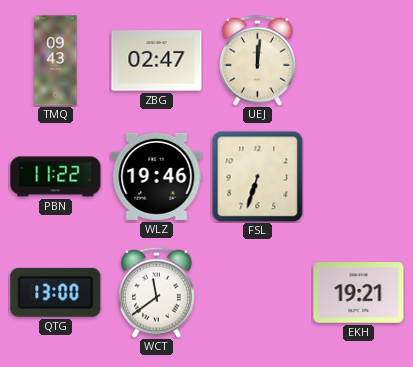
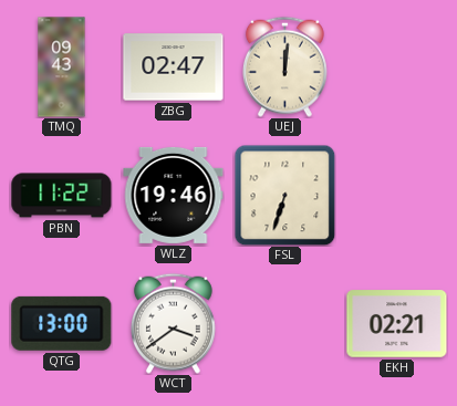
WCT: 11:39 -> 3:39
EKH: 19:21 -> 02:21
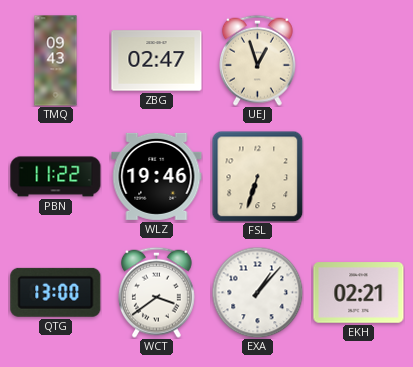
UEJ: 12:01 -> 12:57
EXA: none -> 1:07
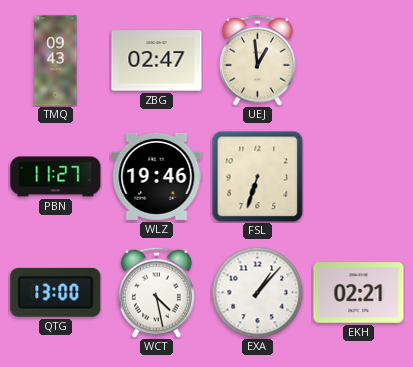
UEJ: 12:57 -> 12:59
PBN: 11:22 -> 11:27
WCT: 3:39 -> 4:28
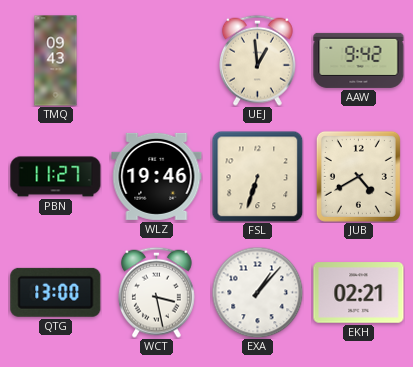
ZBG: 02:47 -> none
AAW: none -> 9:42
JUB: none -> 4:40
WCT: 4:28 -> 3:28
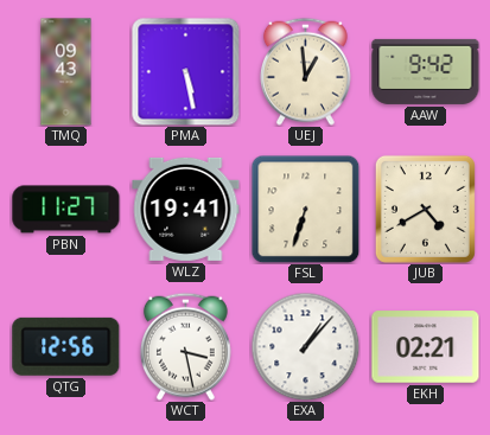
PMA: none -> 5:28
WLZ: 19:46 -> 19:41
QTG: 13:00 -> 12:56
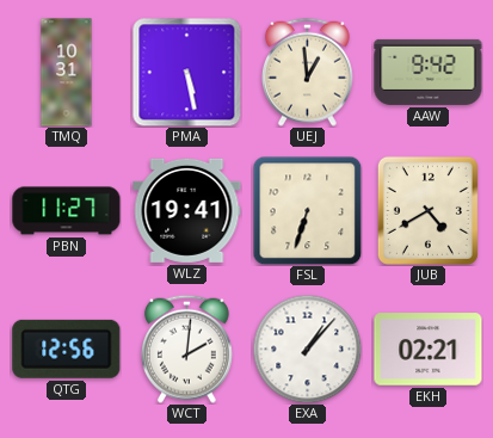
TMQ: 09:43 -> 10:31
WCT: 3:28 -> 2:01
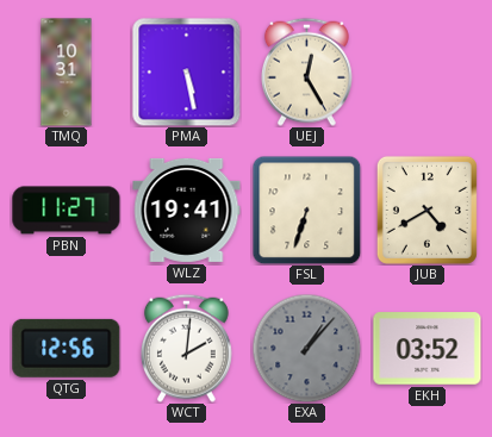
UEJ: 12:59 -> 12:25
AAW: 9:42 -> none
EXA dial: white -> grey
EKH: 02:21 -> 03:52
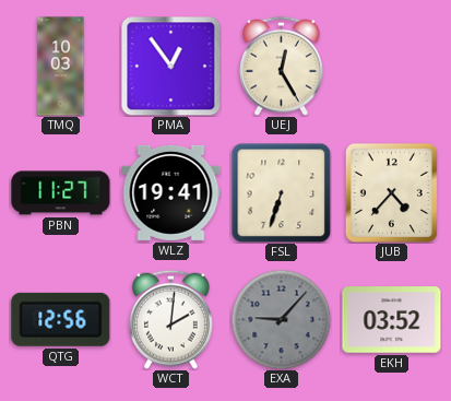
TMQ: 10:31 -> 10:03
PMA: 5:28 -> 12:54
JUB: 4:40 -> 4:37
EXA: 1:07 -> 9:07
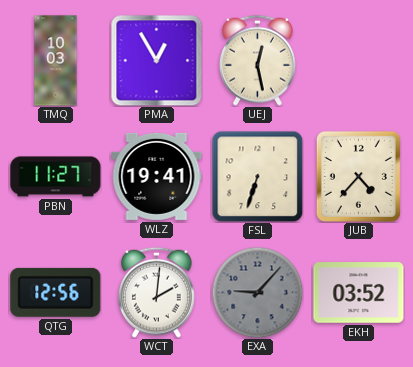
PMA: 12:54 -> 12:55
UEJ: 12:25 -> 12:28
